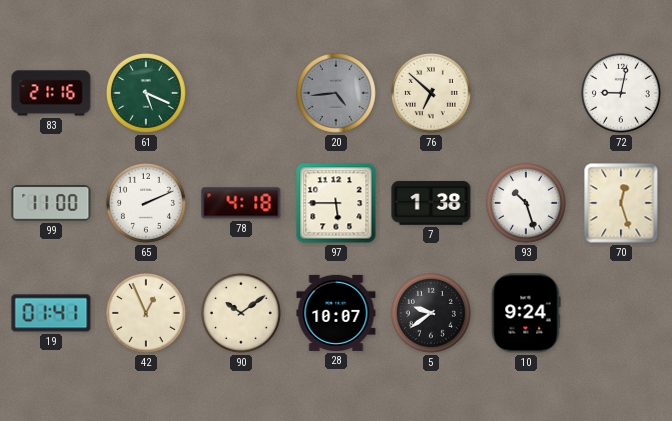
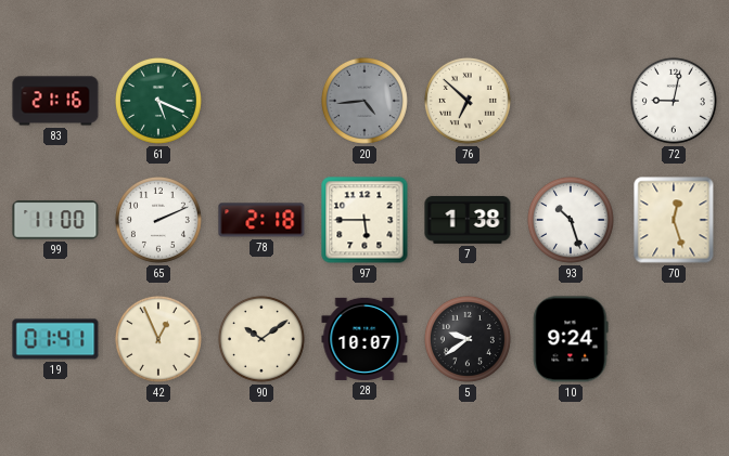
78: 4:18 -> 2:18
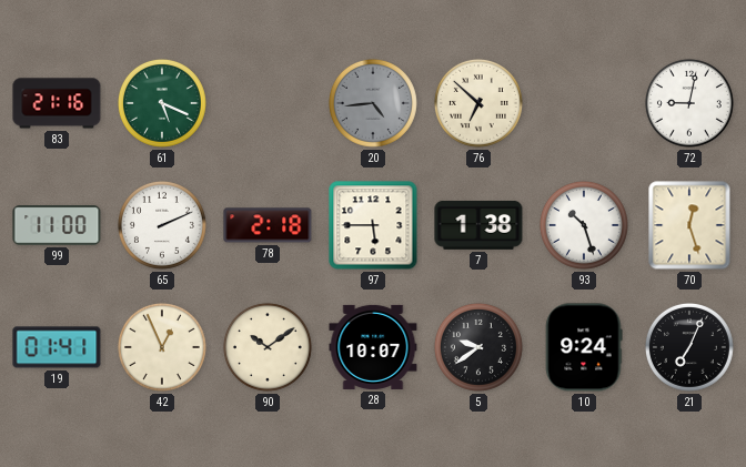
21: none -> 7:04
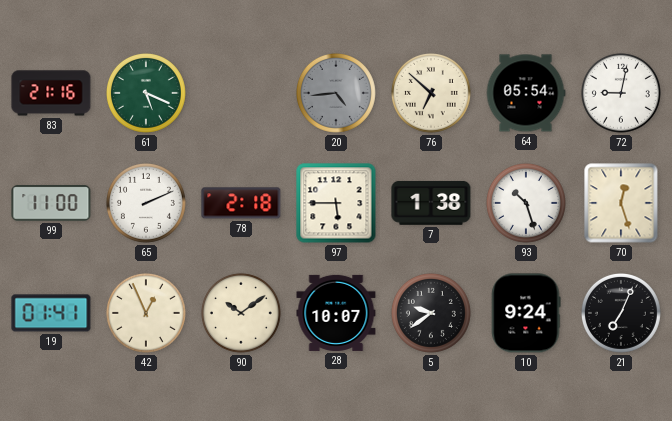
64: none -> 05:54
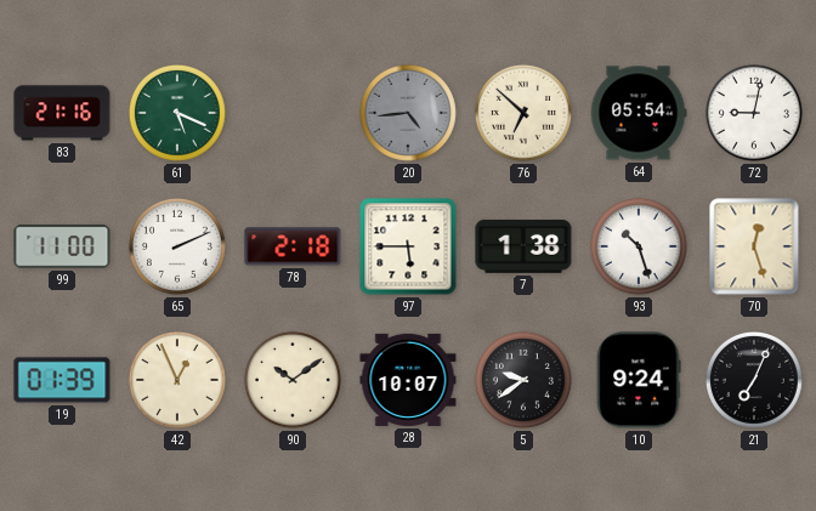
19: 01:41 -> 01:39
